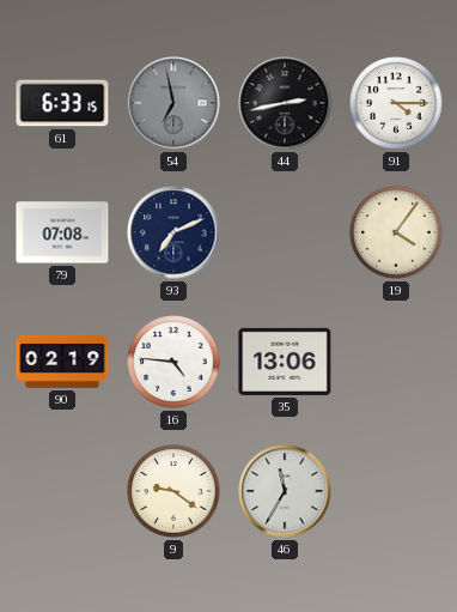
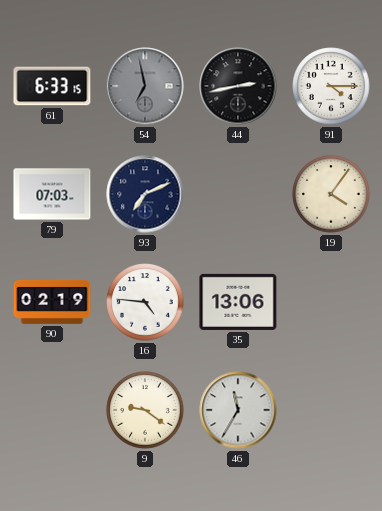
79: 07:08 -> 07:03
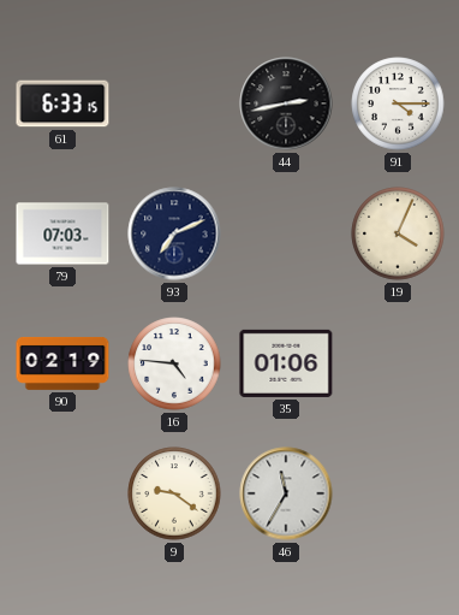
54: 6:58 -> none
19: 4:06 -> 4:04
35: 13:06 -> 01:06
